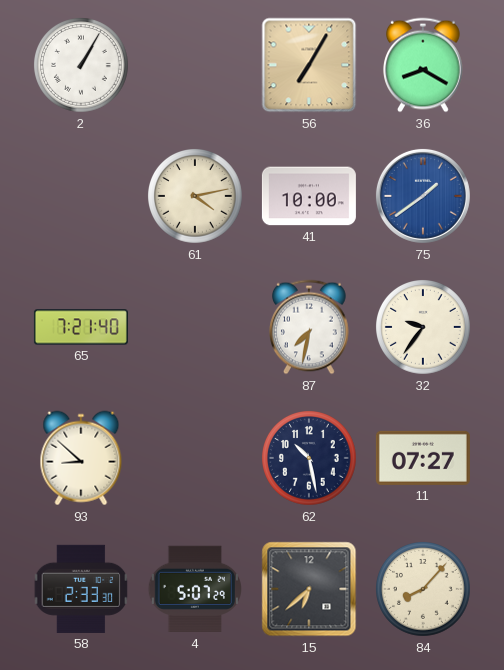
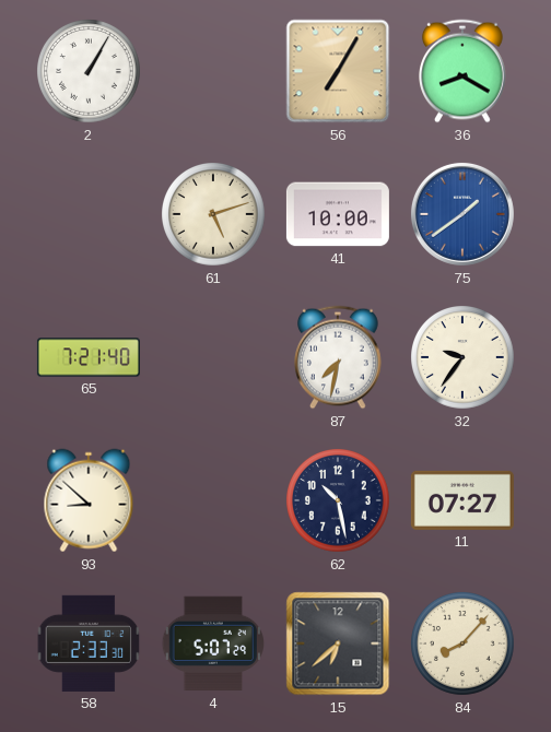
61: 4:13 -> 5:12
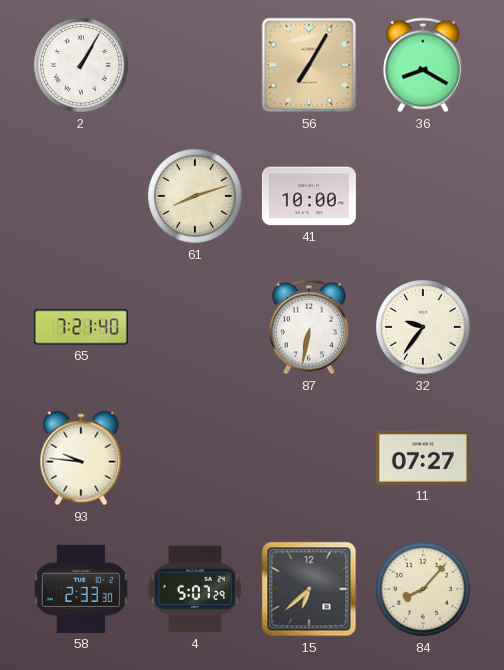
61: 5:12 -> 8:12
75: 1:39 -> none
87: 7:32 -> 6:32
93: 8:52 -> 9:46
62: 10:28 -> none
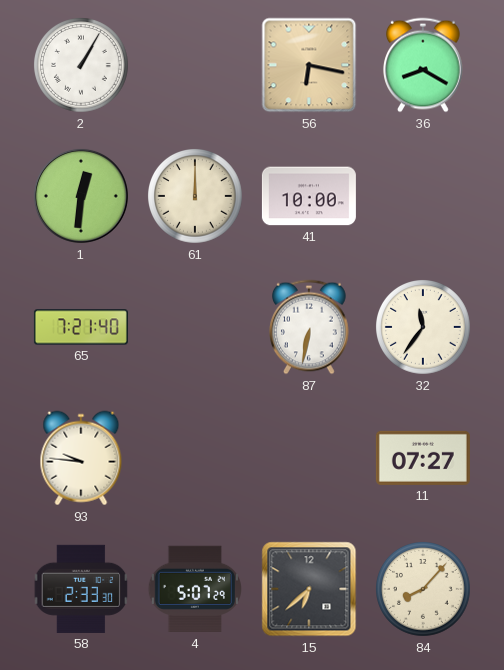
56: 7:05 -> 6:17
1: none -> 12:31
61: 8:12 -> 12:00
32: 9:36 -> 11:36
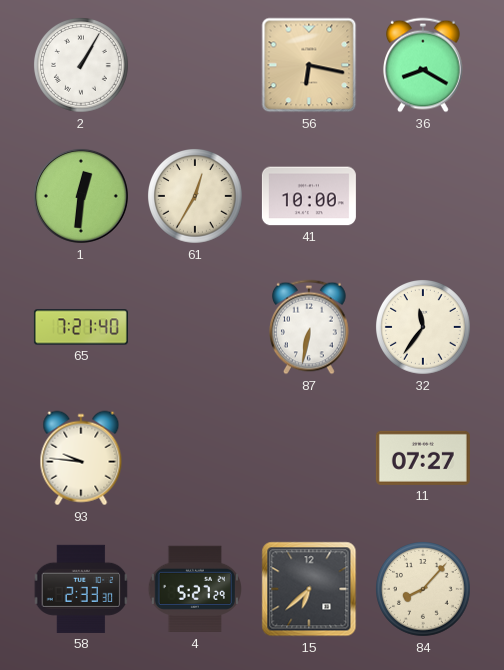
61: 12:00 -> 12:35
4: 5:07 -> 5:27
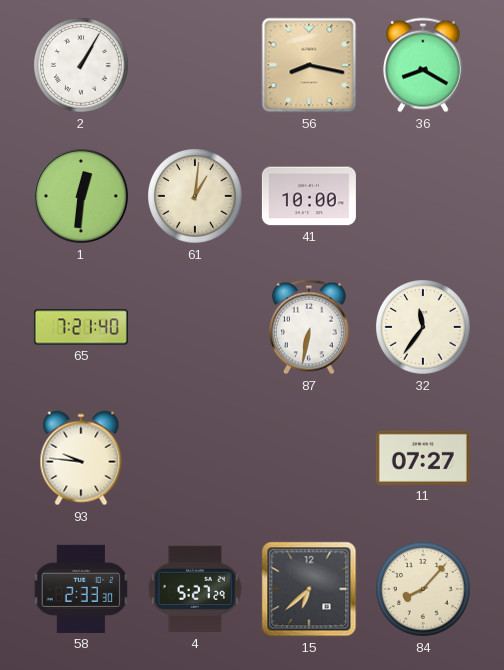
56: 6:17 -> 8:17
61: 12:35 -> 1:01
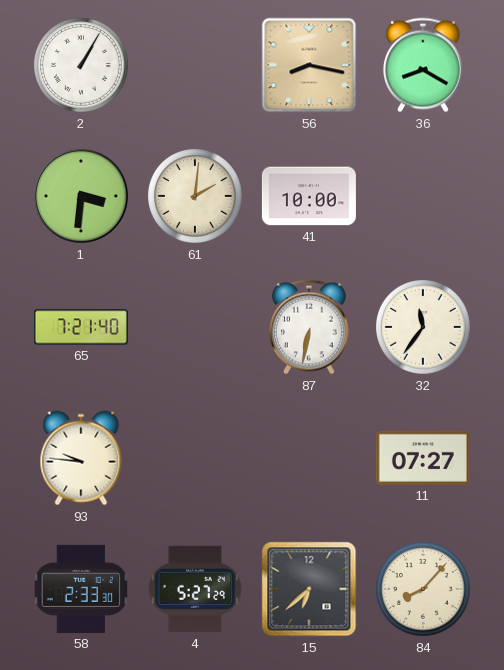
1: 12:31 -> 3:31
61: 1:01 -> 2:01
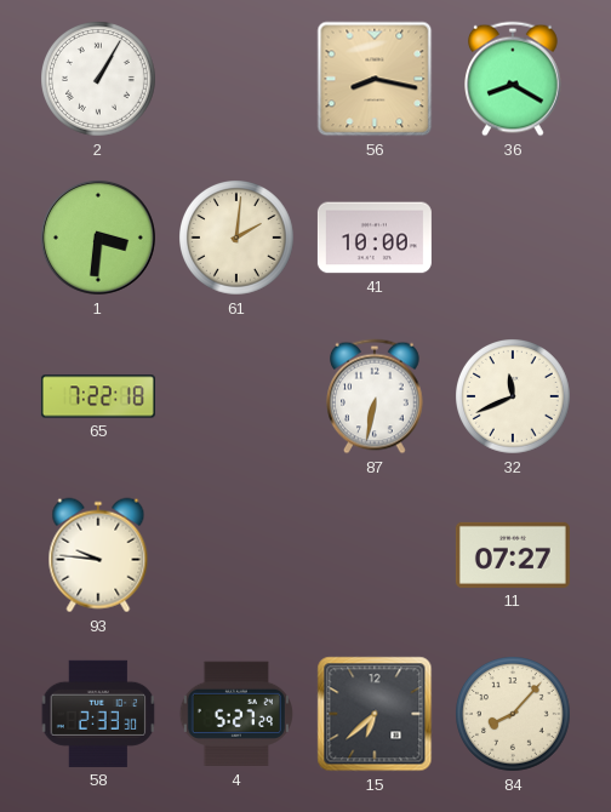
65: 7:21 -> 7:22
32: 11:36 -> 11:41
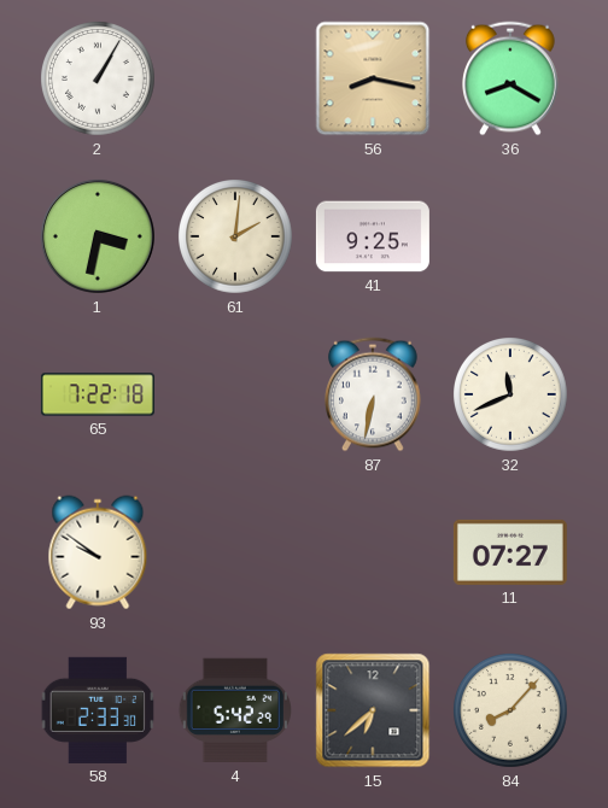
1: 3:31 -> 3:32
41: 10:00 -> 9:25
93: 9:46 -> 9:51
4: 5:27 -> 5:42
